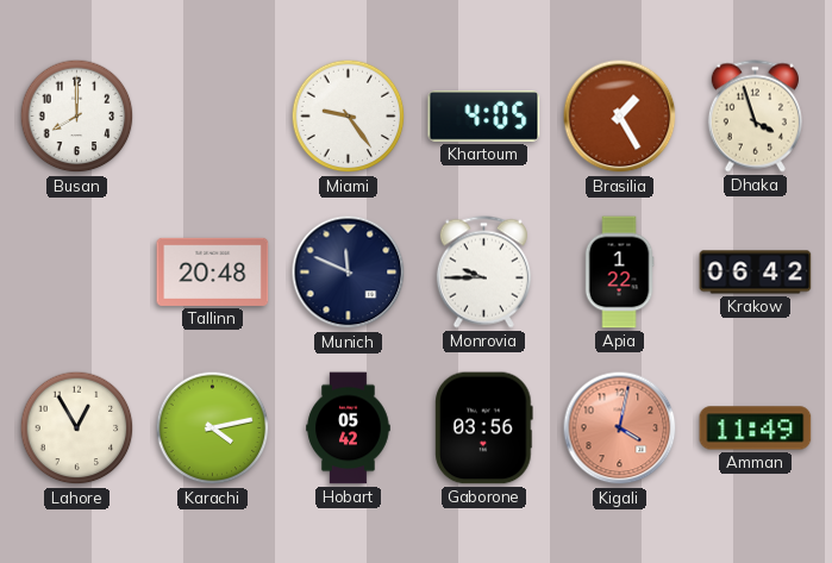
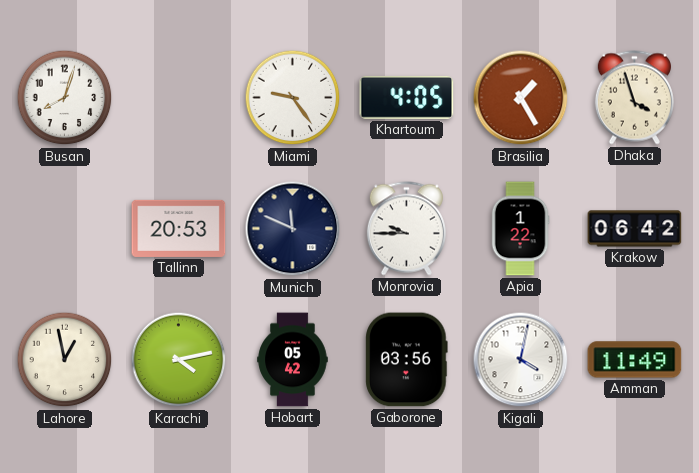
Busan: 8:00 -> 8:03
Tallinn: 20:48 -> 20:53
Lahore: 12:55 -> 12:58
Kigali dial: salmon -> white
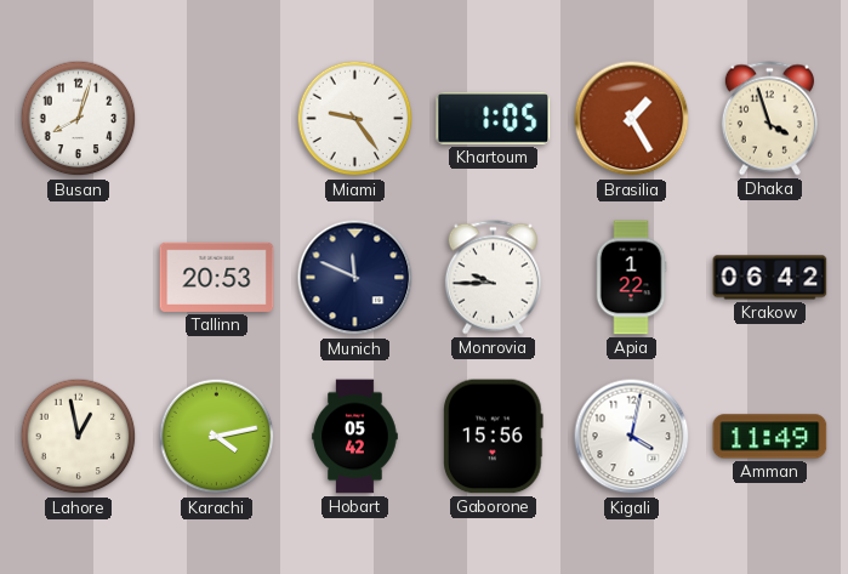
Khartoum: 4:05 -> 1:05
Gaborone: 03:56 -> 15:56
